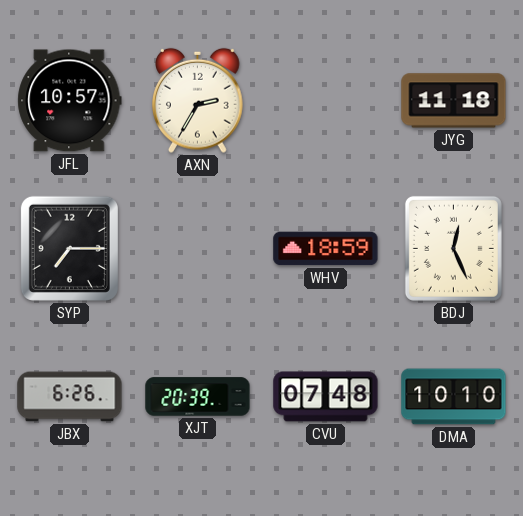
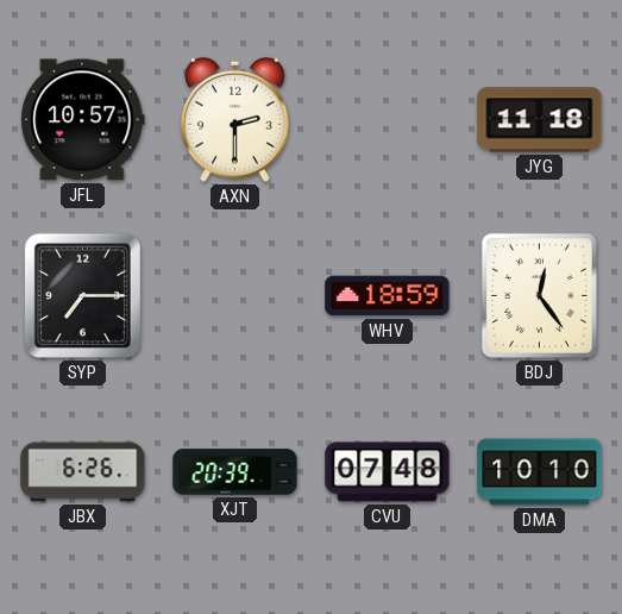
AXN: 2:35 -> 2:30
BDJ: 12:26 -> 12:24
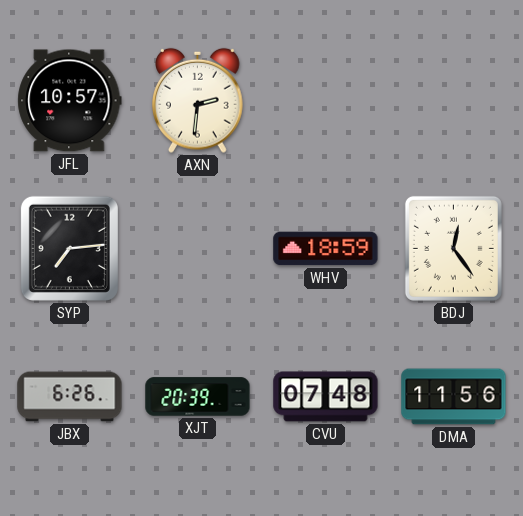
AXN: 2:30 -> 2:31
JYG: 11:18 -> none
SYP: 7:15 -> 7:14
DMA: 10:10 -> 11:56
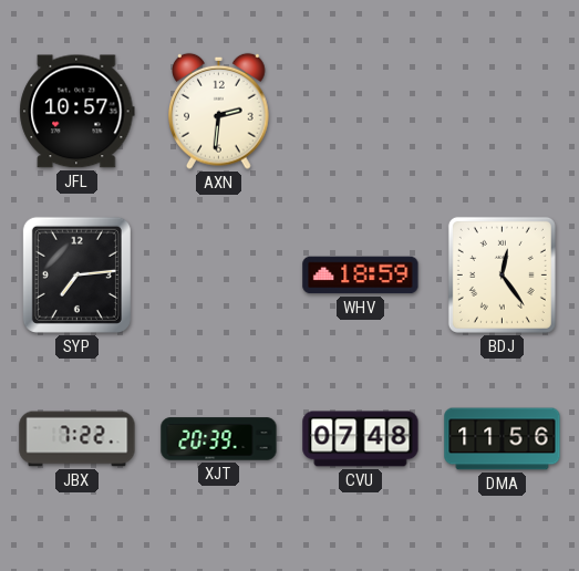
JBX: 6:26 -> 7:22
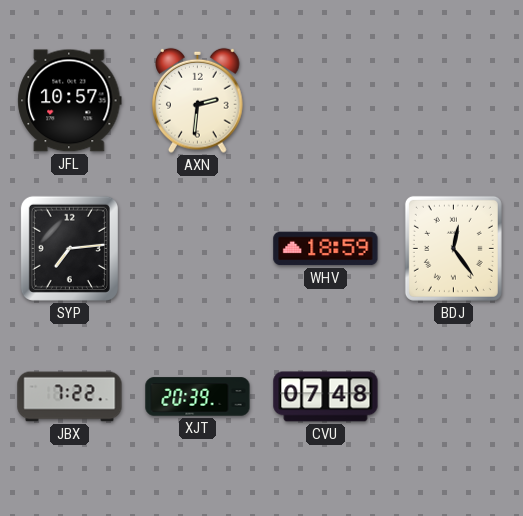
DMA: 11:56 -> none
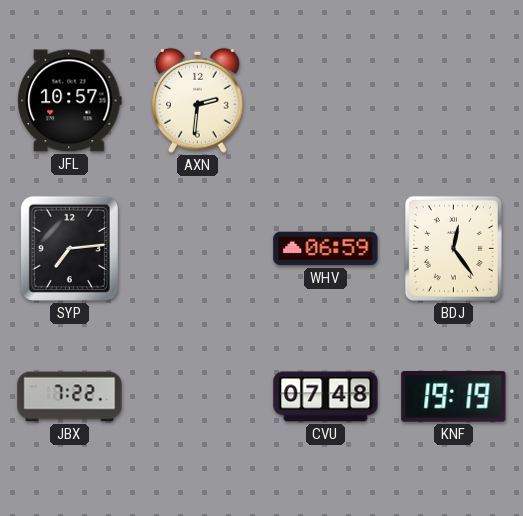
WHV: 18:59 -> 06:59
XJT: 20:39 -> none
KNF: none -> 19:19
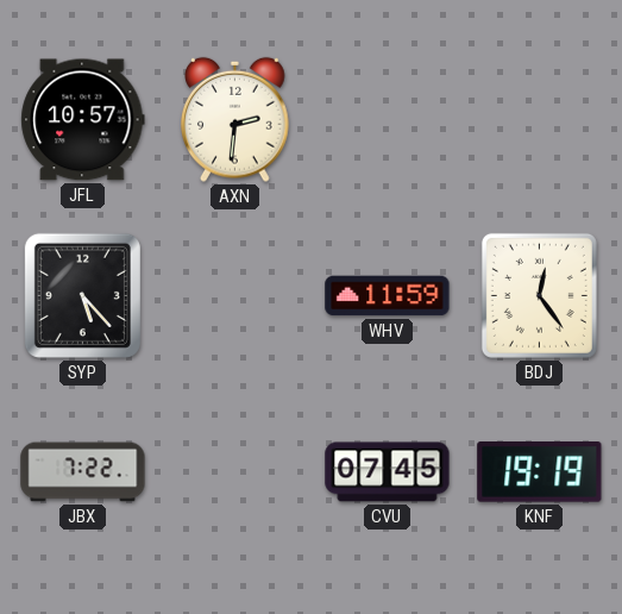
SYP: 7:14 -> 5:23
WHV: 06:59 -> 11:59
CVU: 07:48 -> 07:45
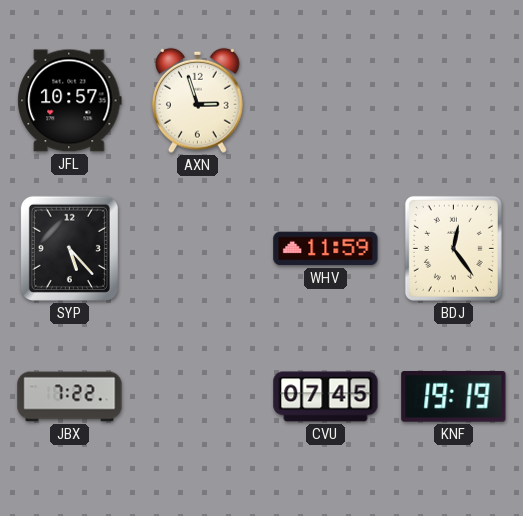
AXN: 2:31 -> 2:57
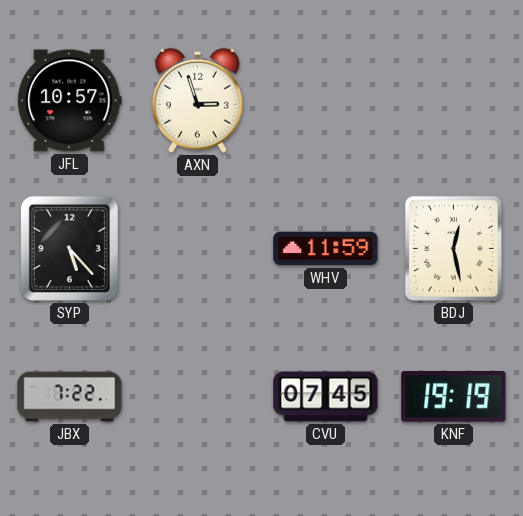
BDJ: 12:24 -> 12:28
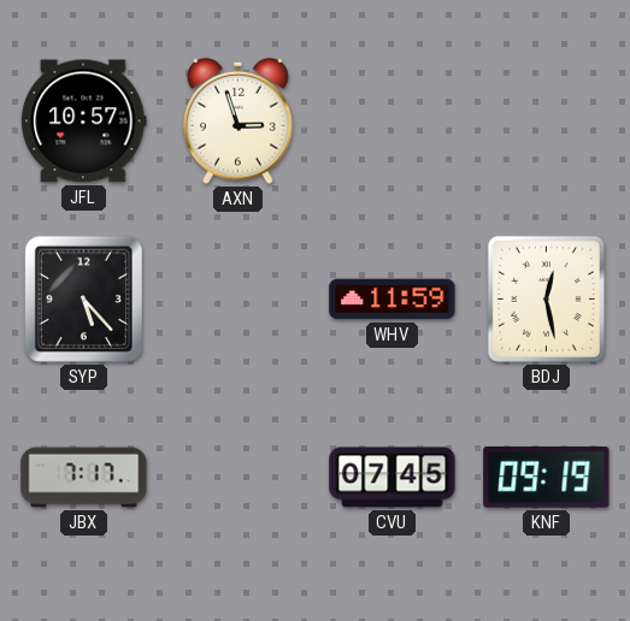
JBX: 7:22 -> 7:17
KNF: 19:19 -> 09:19
